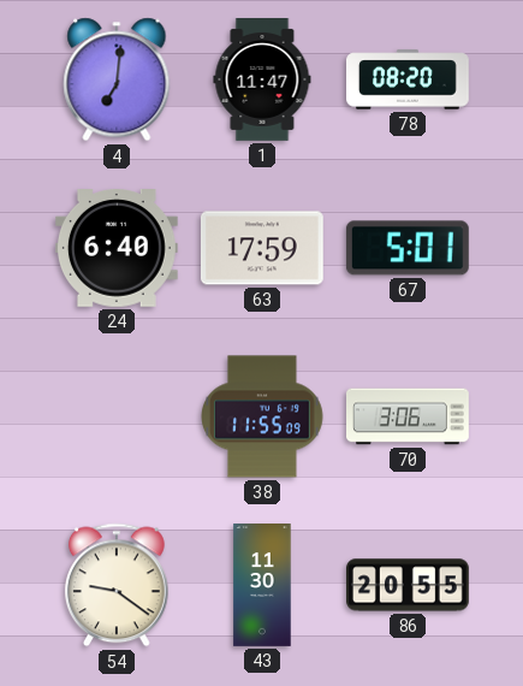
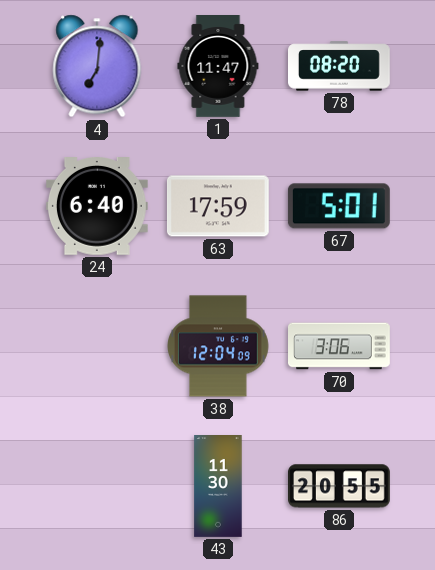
38: 11:55 -> 12:04
54: 9:21 -> none
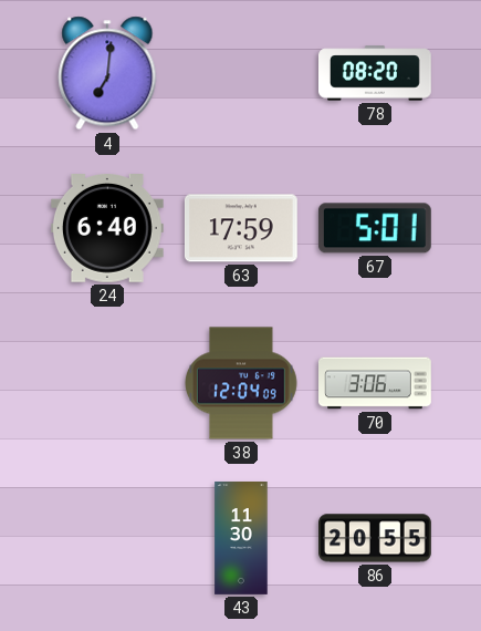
1: 11:47 -> none
